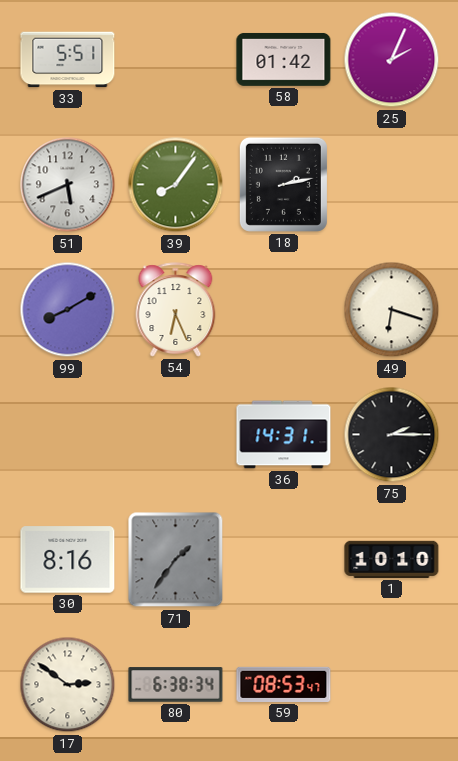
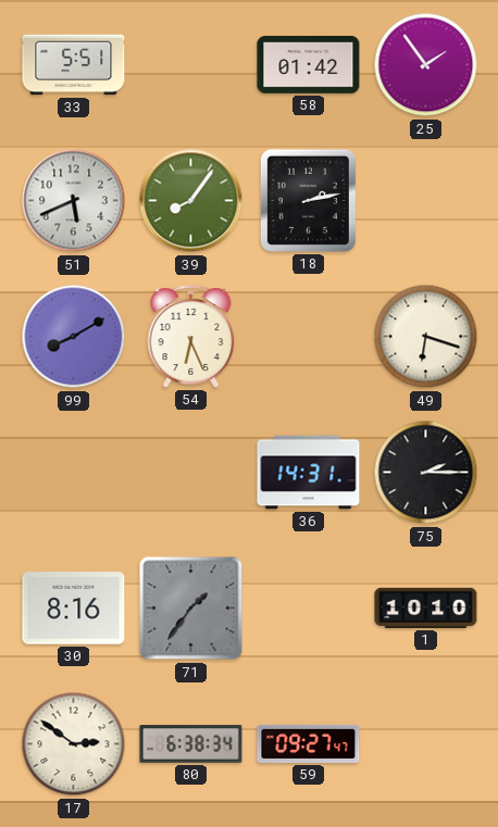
25: 2:04 -> 1:54
59: 08:53 -> 09:27
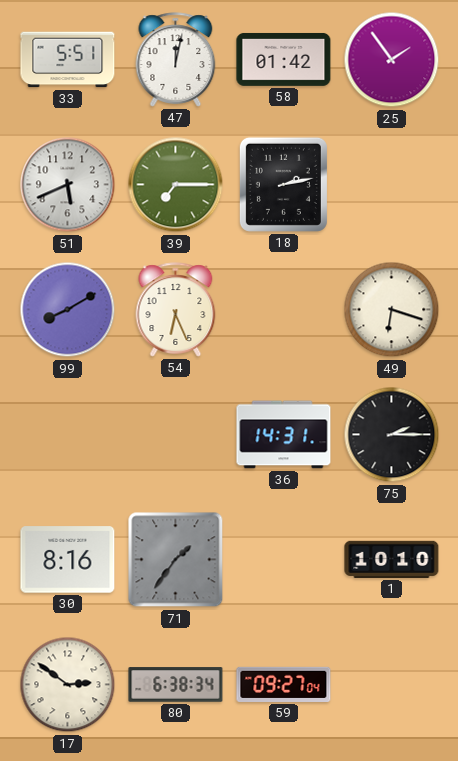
47: none -> 12:02
39: 8:06 -> 7:15
59: 09:27:47 -> 09:27:04
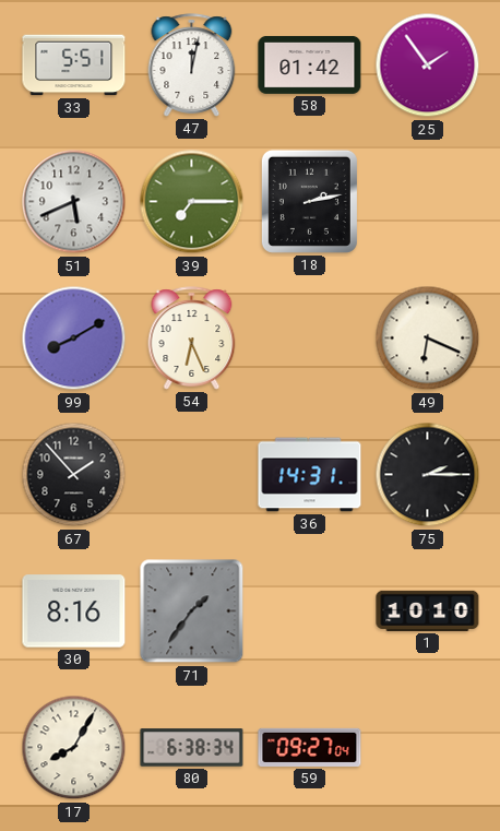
49: 6:18 -> 6:19
67: none -> 1:53
17: 2:51 -> 8:05
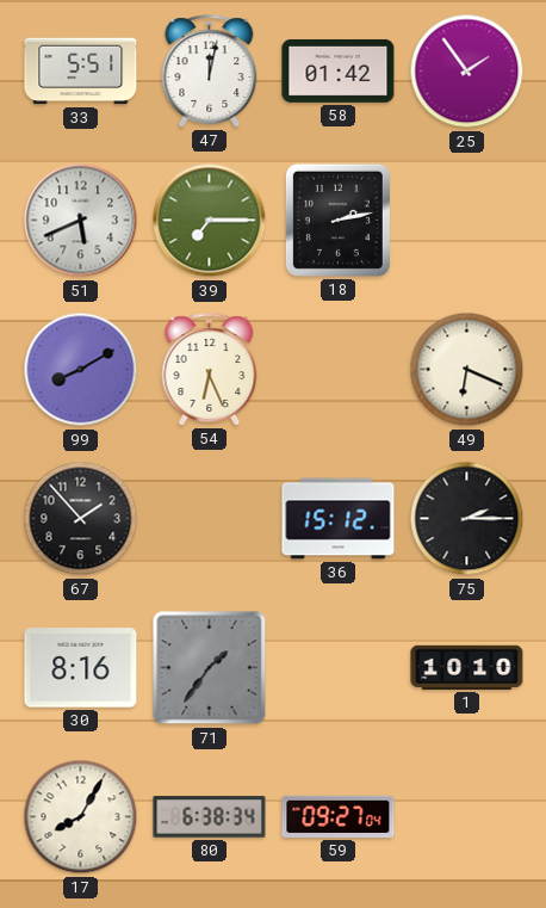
36: 14:31 -> 15:12
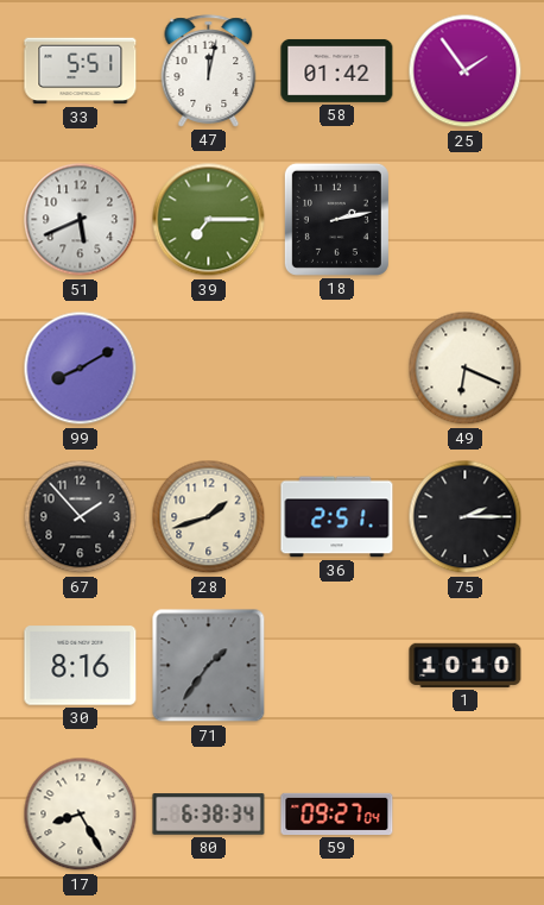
54: 6:26 -> none
28: none -> 1:42
36: 15:12 -> 2:51
17: 8:05 -> 8:25
